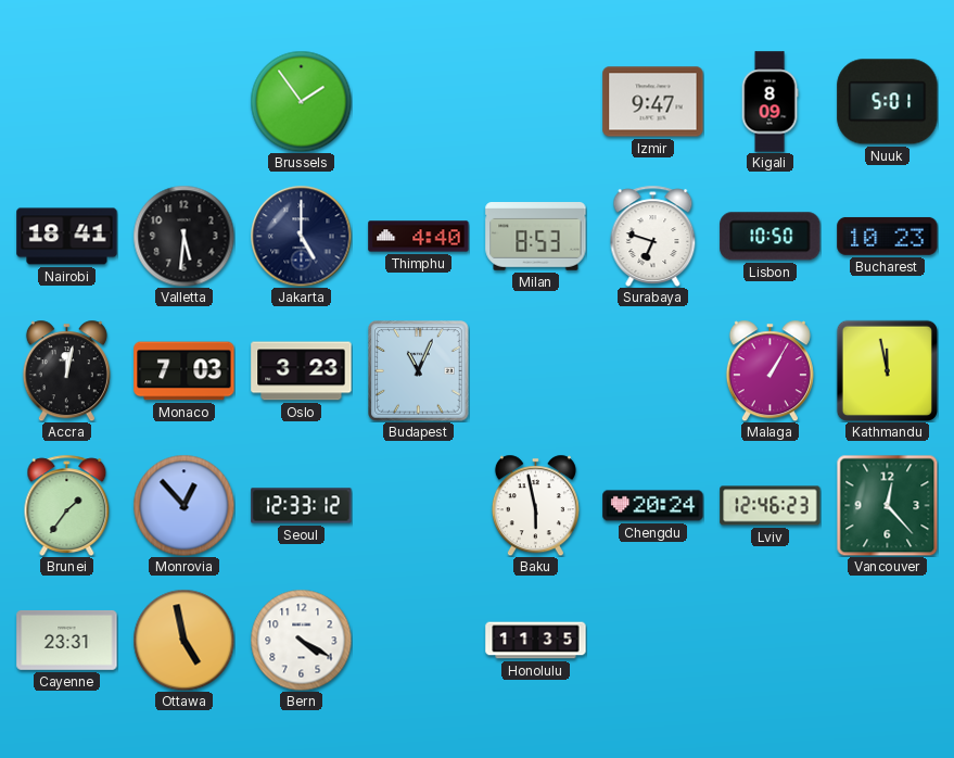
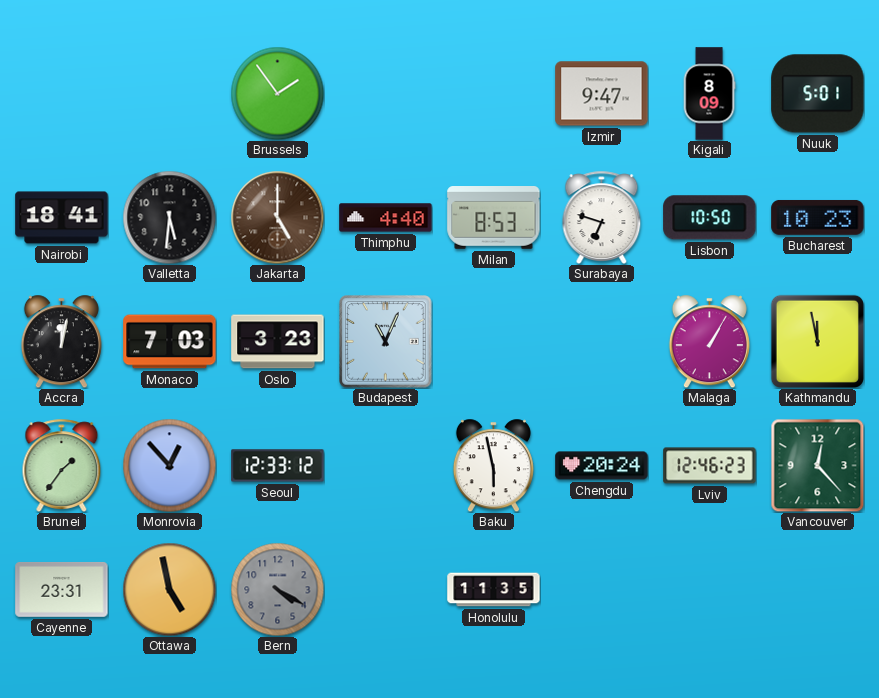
Jakarta dial: navy -> brown
Bern dial: white -> grey
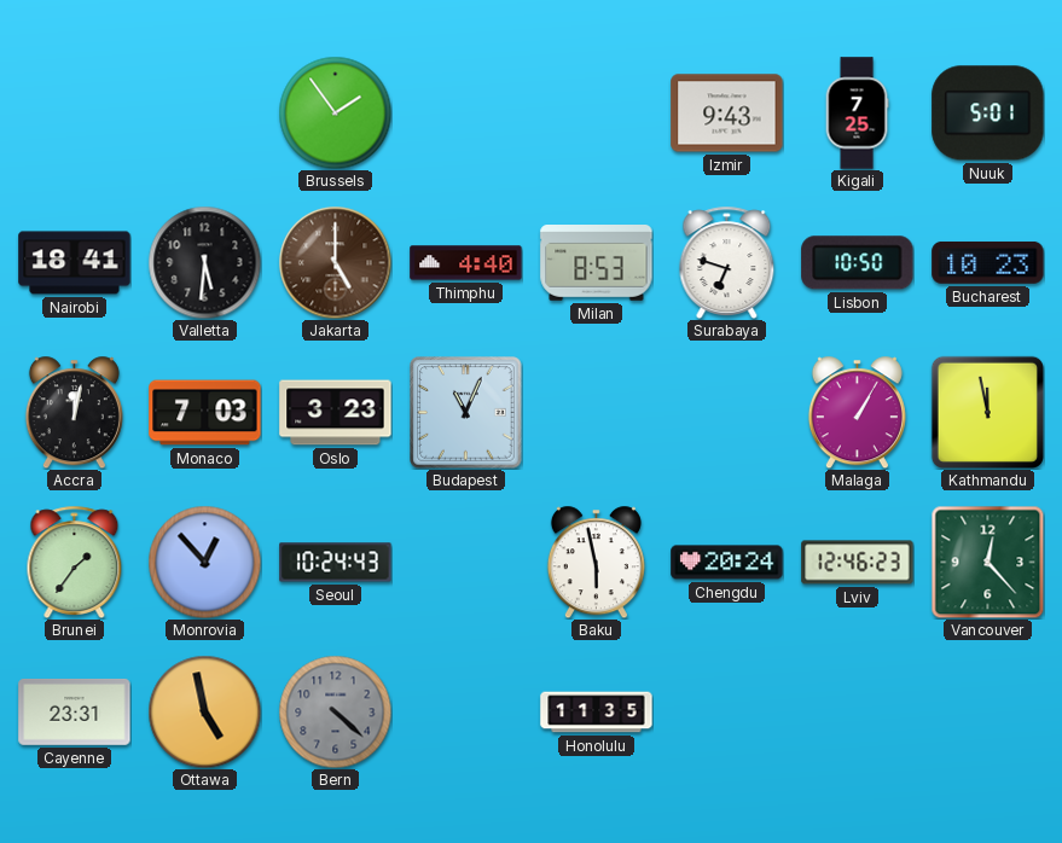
Izmir: 9:47 -> 9:43
Kigali: 8:09 -> 7:25
Seoul: 12:33 -> 10:24
Bern: 4:20 -> 4:22
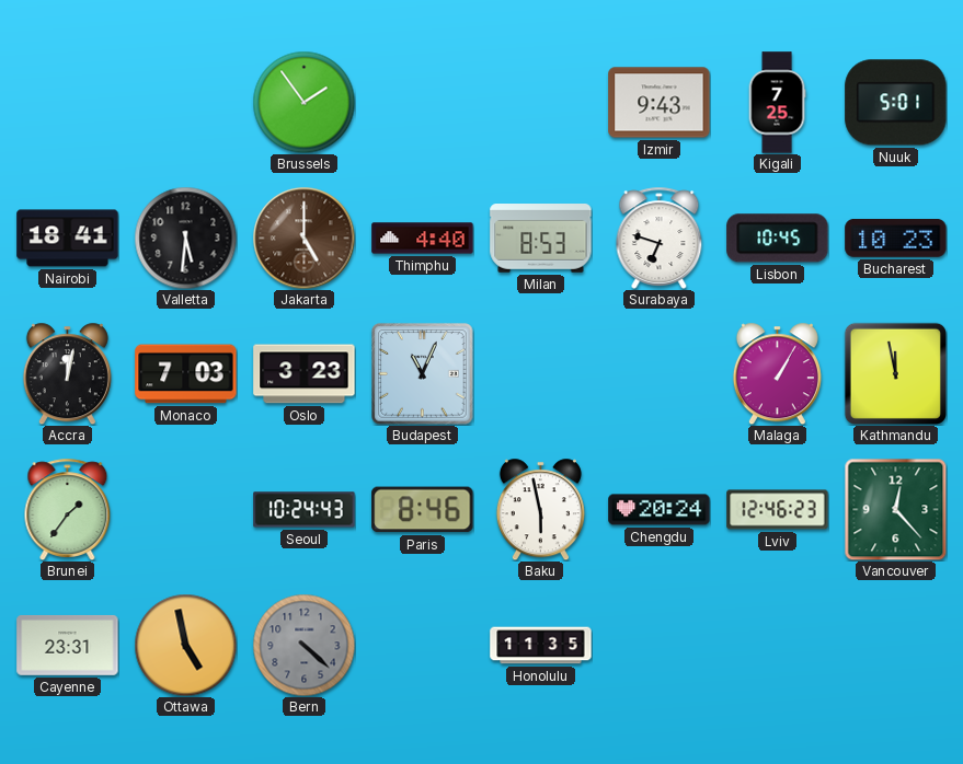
Lisbon: 10:50 -> 10:45
Monrovia: 12:53 -> none
Paris: none -> 8:46
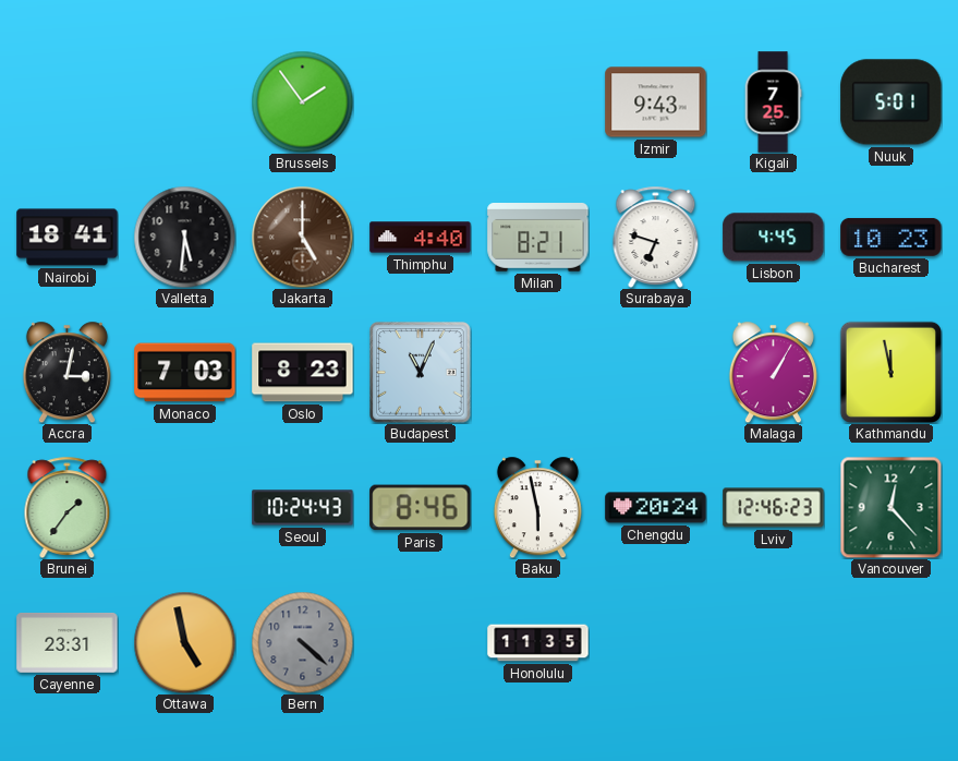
Milan: 8:53 -> 8:21
Lisbon: 10:45 -> 4:45
Accra: 12:02 -> 3:02
Oslo: 3:23 -> 8:23
